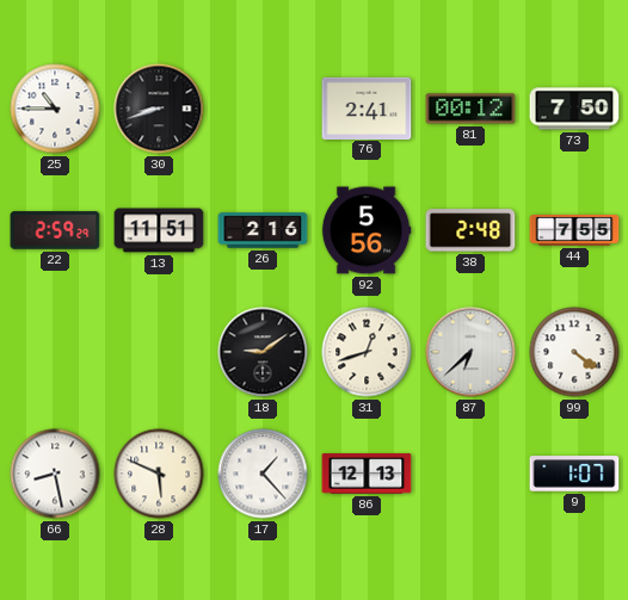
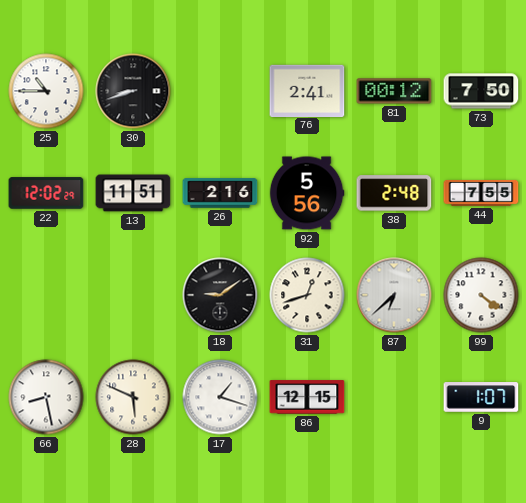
22: 2:59 -> 12:02
17: 1:23 -> 1:18
86: 12:13 -> 12:15
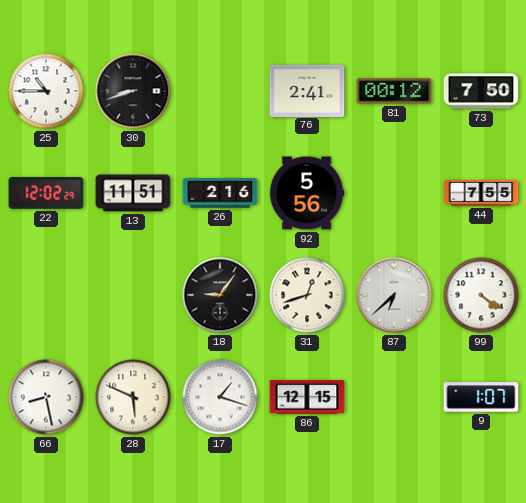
38: 2:48 -> none
18: 9:09 -> 9:06
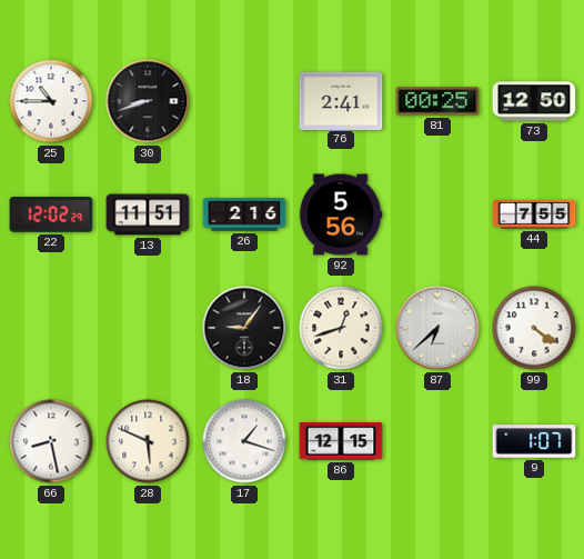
81: 00:12 -> 00:25
73: 7:50 -> 12:50
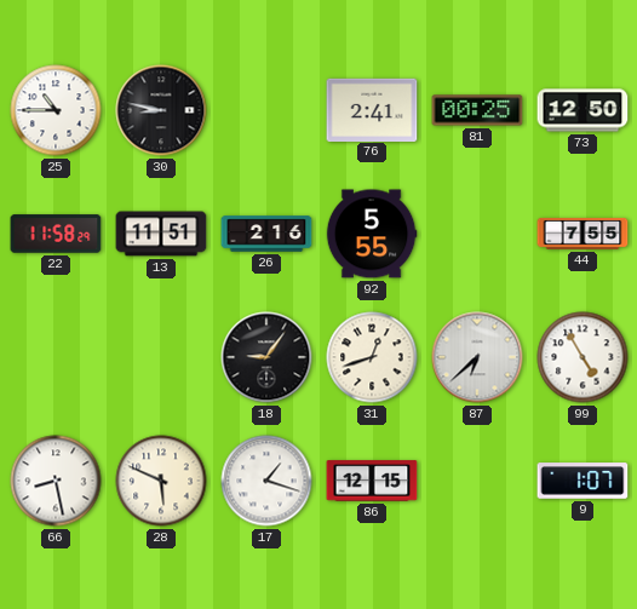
30: 8:42 -> 8:47
22: 12:02 -> 11:58
92: 5:56 -> 5:55
99: 4:21 -> 4:55
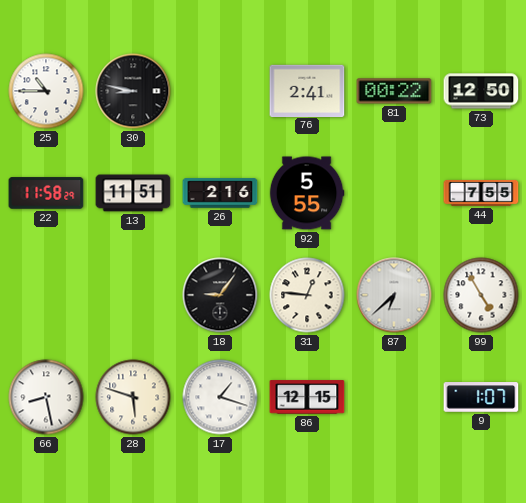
81: 00:25 -> 00:22
31: 12:42 -> 12:46
28: 5:49 -> 5:48
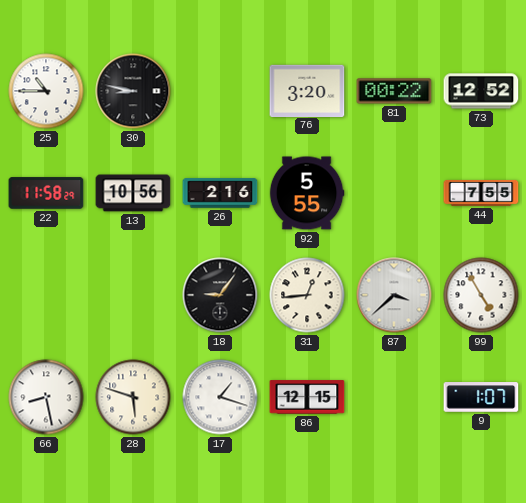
76: 2:41 -> 3:20
73: 12:50 -> 12:52
13: 11:51 -> 10:56
31: 12:46 -> 12:44
87: 6:38 -> 3:38
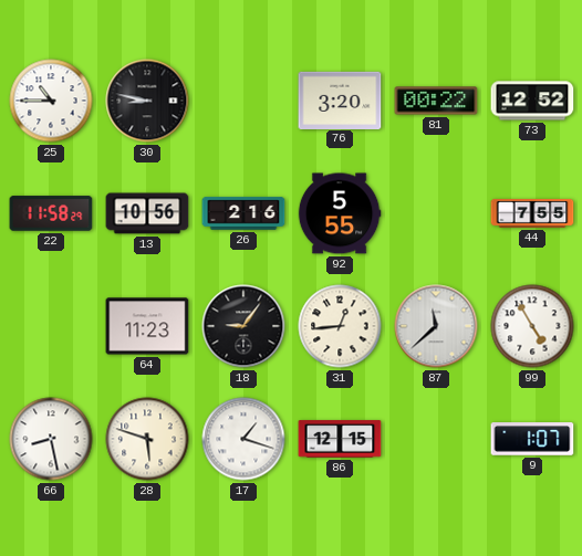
64: none -> 11:23
87: 3:38 -> 11:38
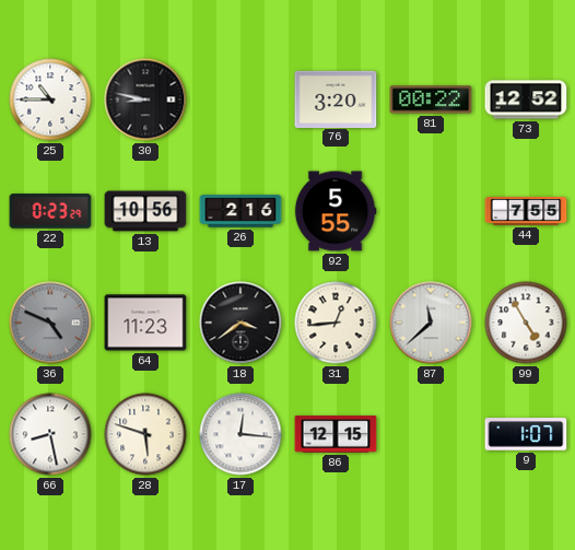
22: 11:58 -> 0:23
36: none -> 4:49
18: 9:06 -> 3:39
17: 1:18 -> 12:16
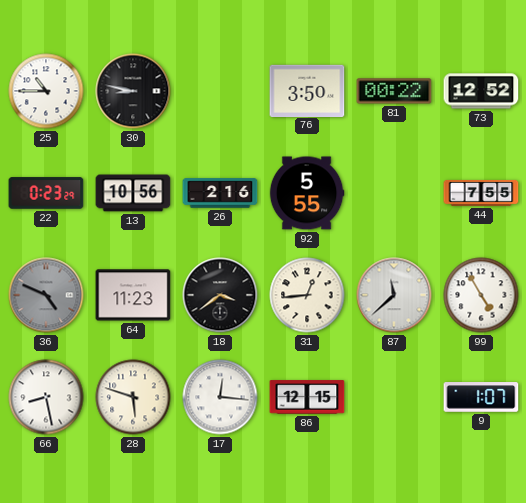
76: 3:20 -> 3:50
